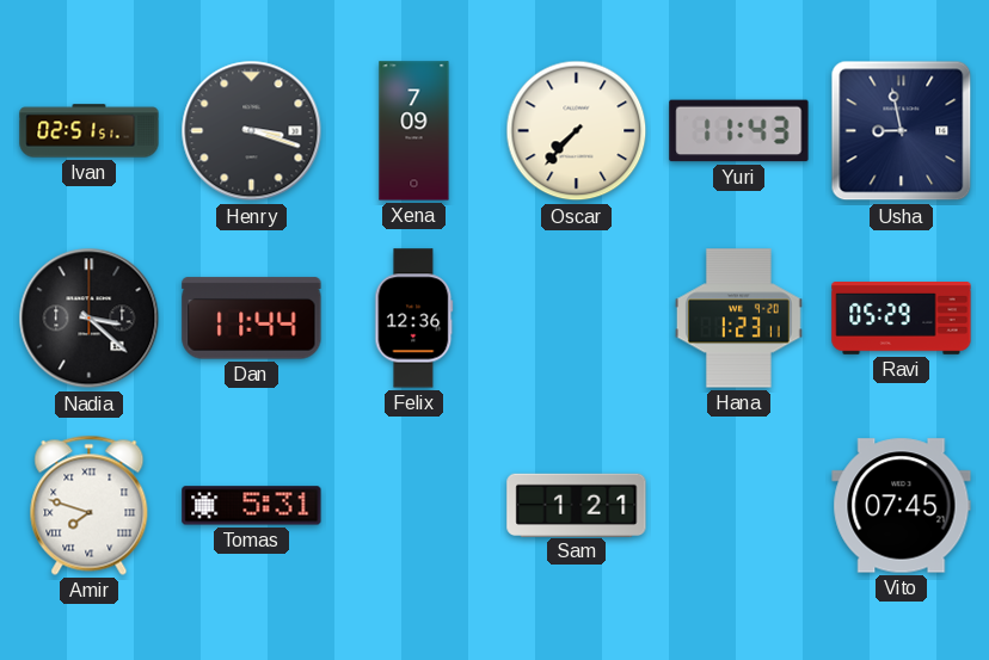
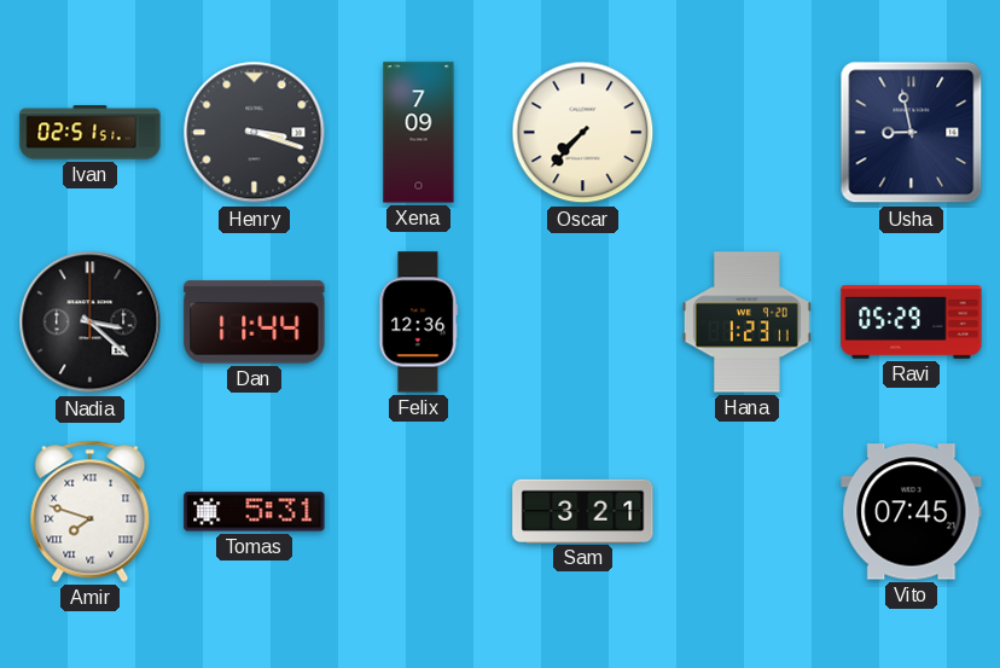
Yuri: 11:43 -> none
Sam: 1:21 -> 3:21
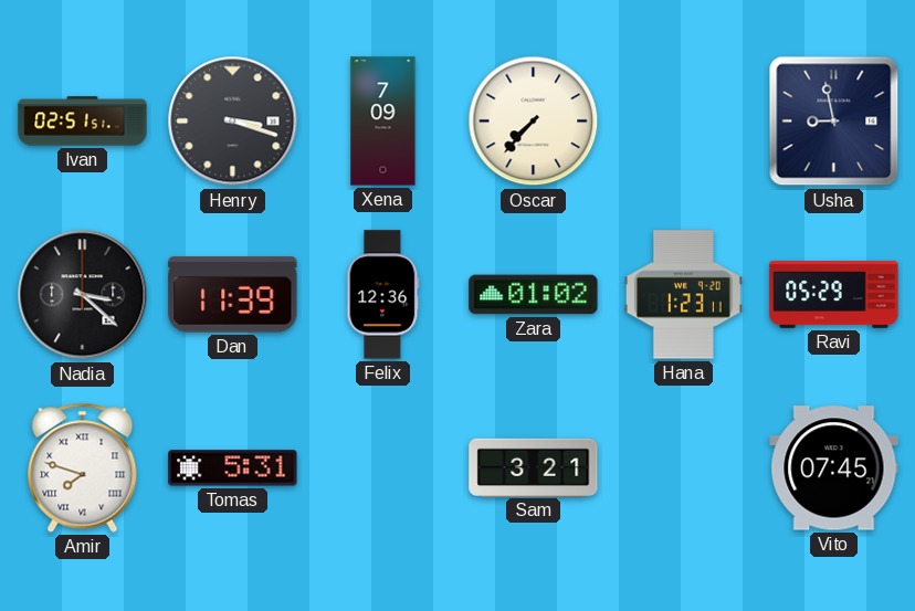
Dan: 11:44 -> 11:39
Zara: none -> 01:02
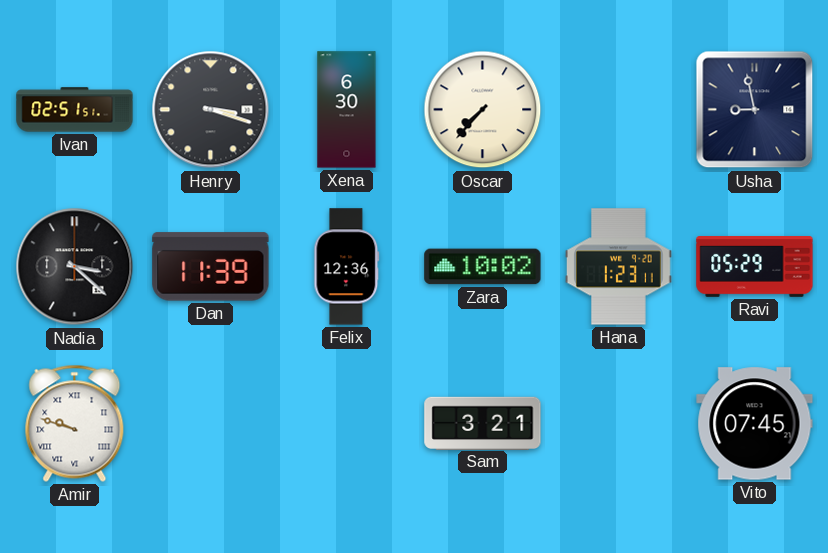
Xena: 7:09 -> 6:30
Zara: 01:02 -> 10:02
Amir: 7:48 -> 9:48
Tomas: 5:31 -> none
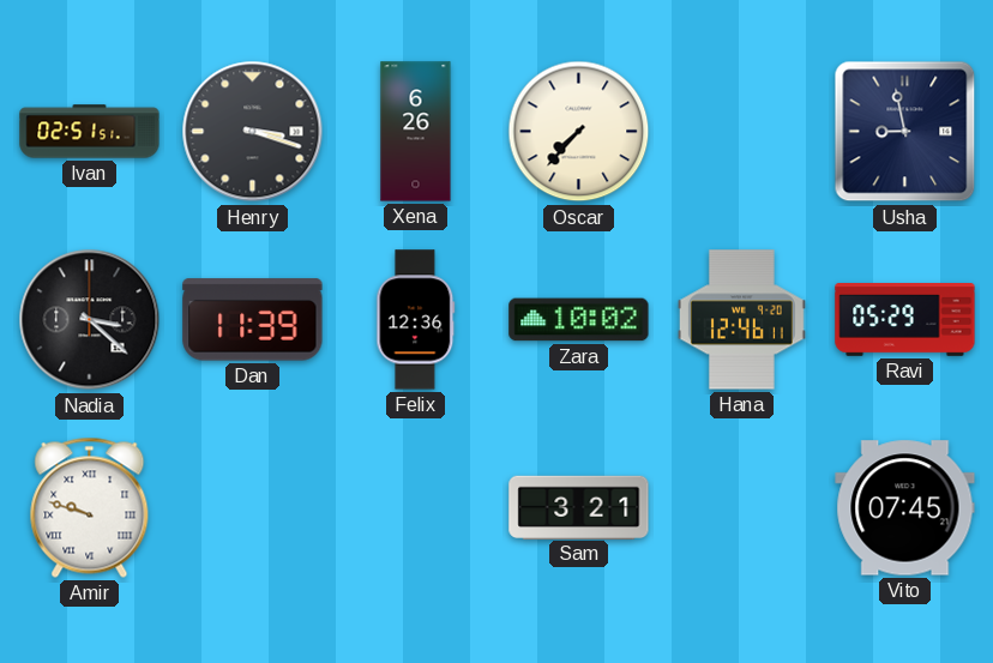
Xena: 6:30 -> 6:26
Hana: 1:23 -> 12:46
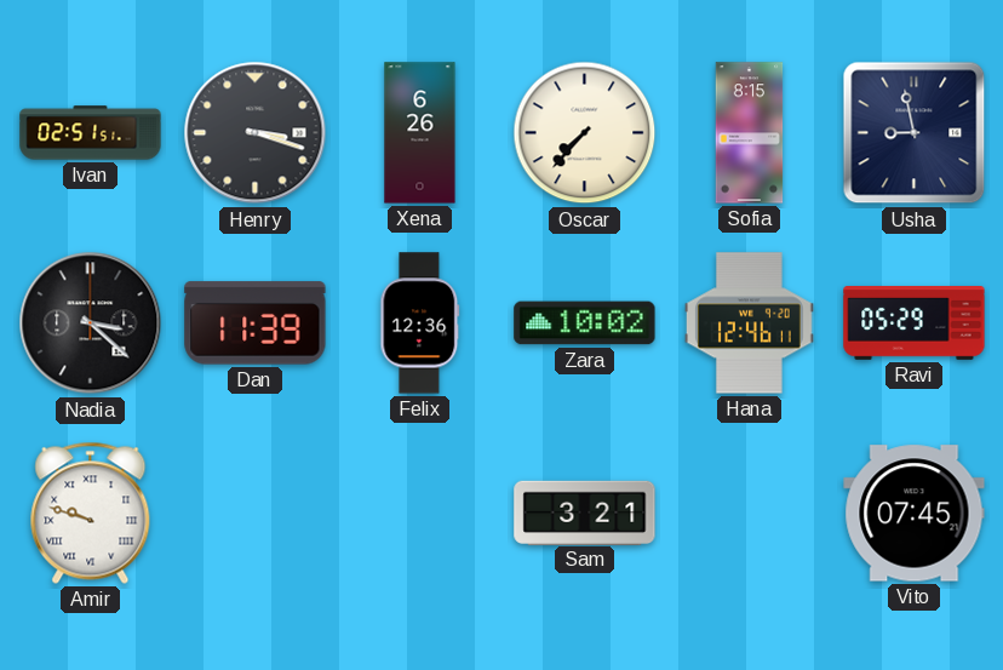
Sofia: none -> 8:15
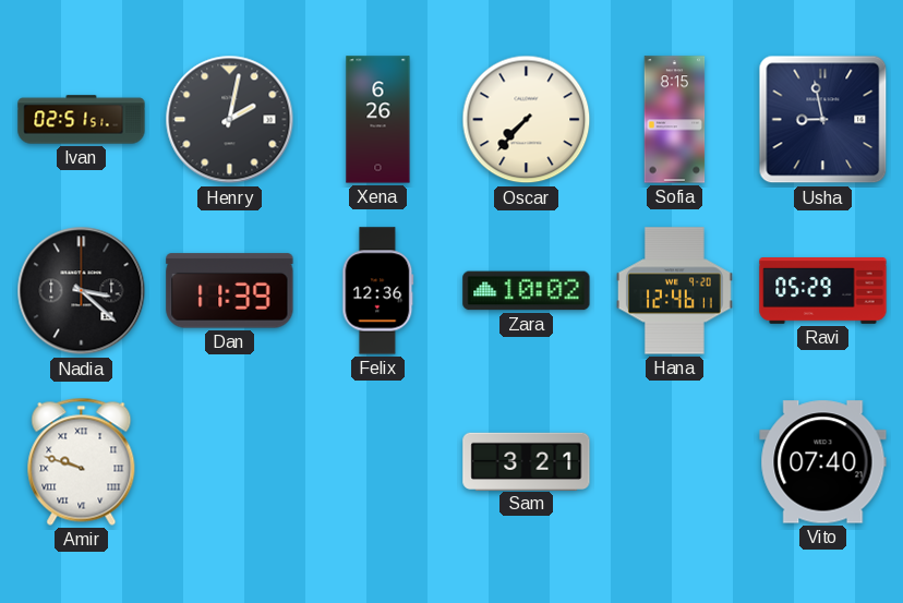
Henry: 3:18 -> 2:02
Vito: 07:45 -> 07:40
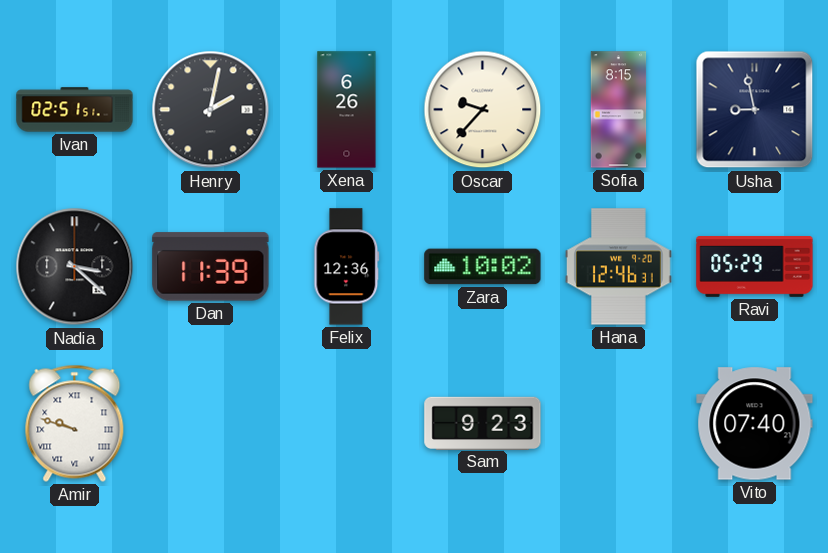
Oscar: 7:37 -> 9:37
Hana: 12:46:11 -> 12:46:31
Sam: 3:21 -> 9:23
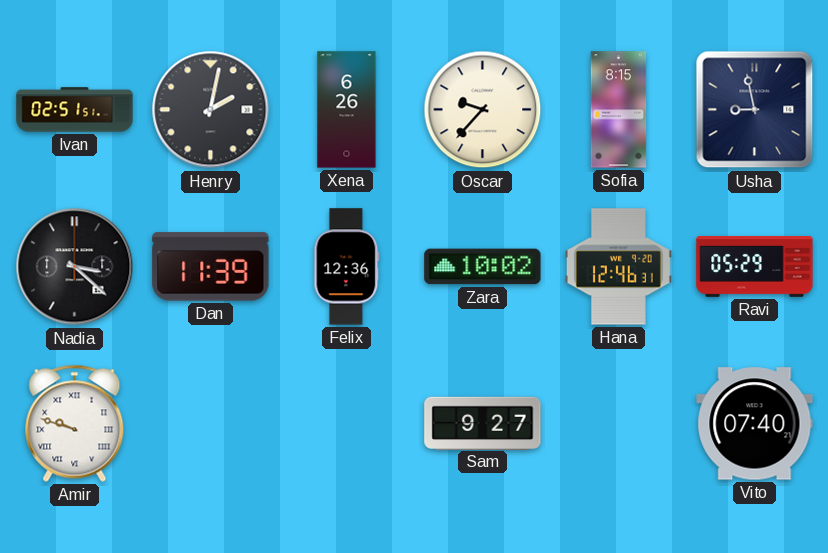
Sam: 9:23 -> 9:27
